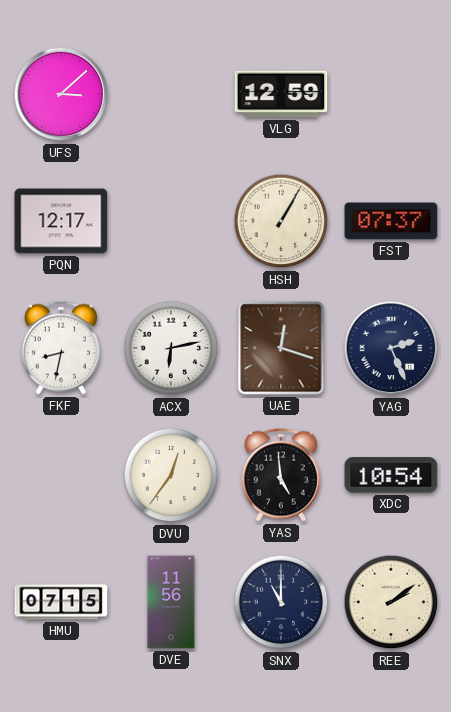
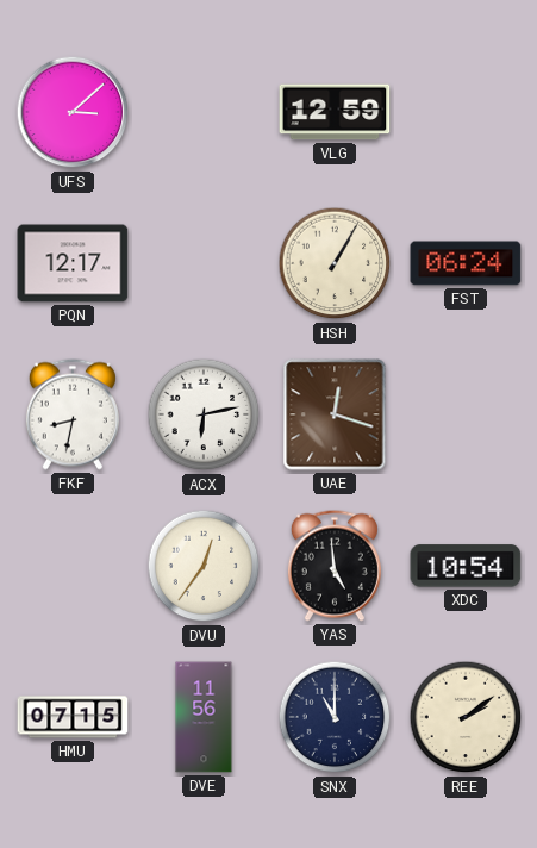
FST: 07:37 -> 06:24
YAG: 2:26 -> none
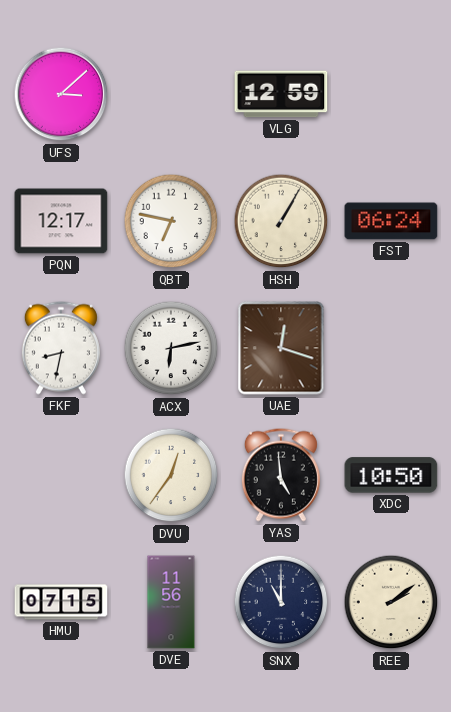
QBT: none -> 6:47
XDC: 10:54 -> 10:50
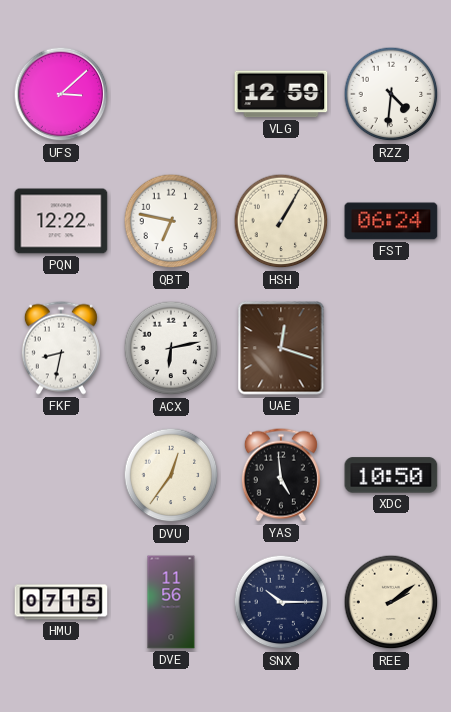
RZZ: none -> 4:31
PQN: 12:17 -> 12:22
SNX: 11:00 -> 10:15
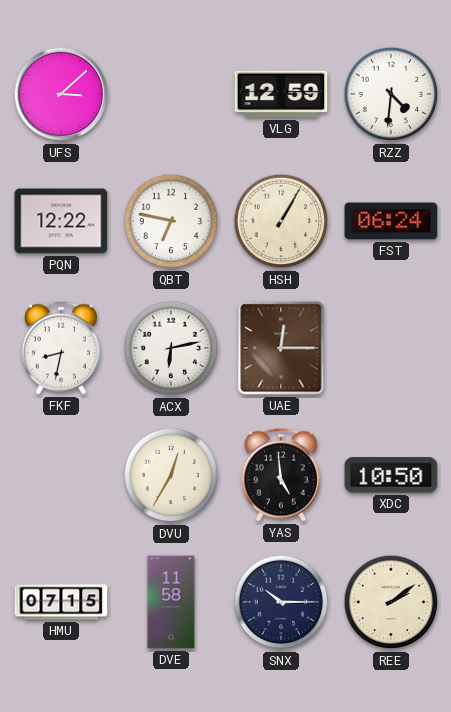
UAE: 12:18 -> 12:15
DVU: 12:36 -> 12:35
DVE: 11:56 -> 11:58
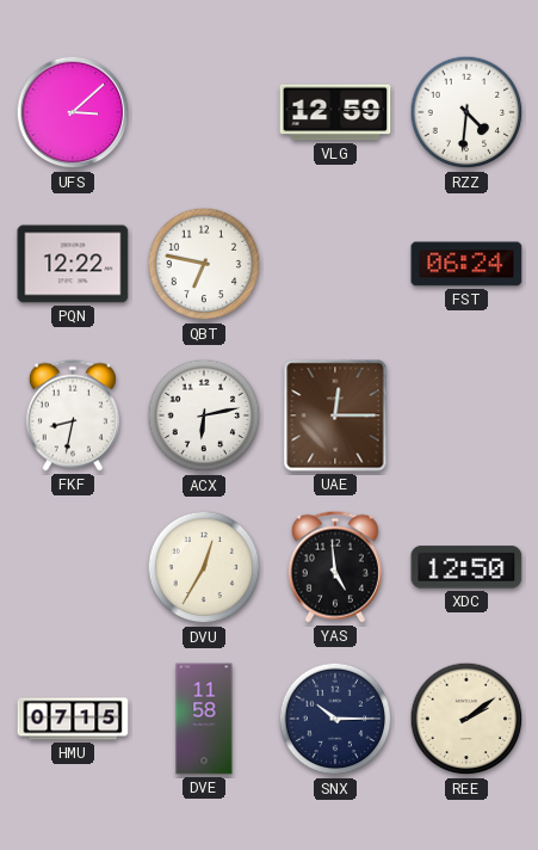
HSH: 1:05 -> none
XDC: 10:50 -> 12:50
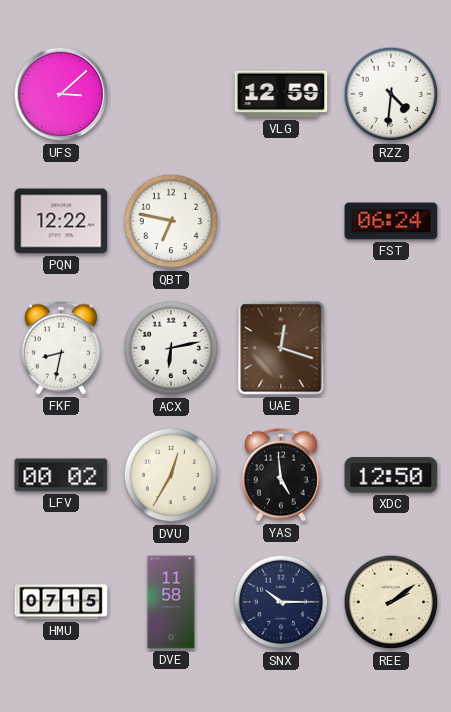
UAE: 12:15 -> 12:18
LFV: none -> 00:02
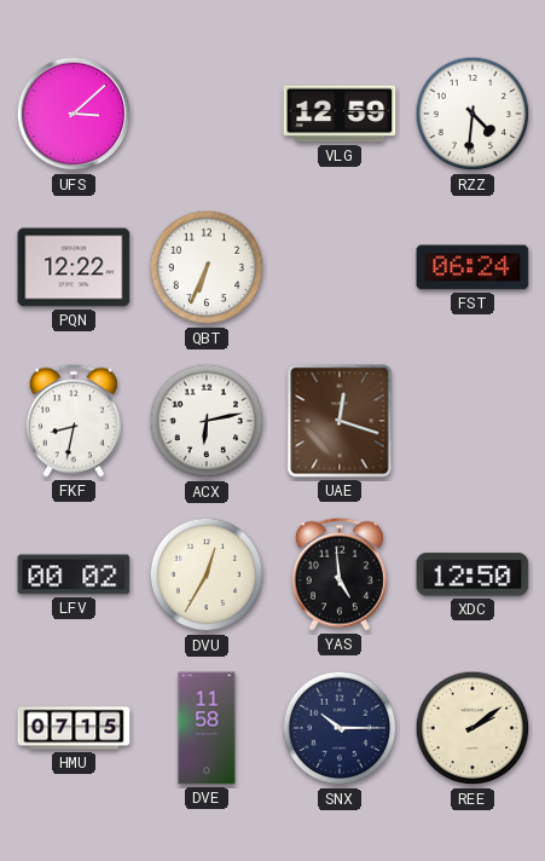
QBT: 6:47 -> 6:34
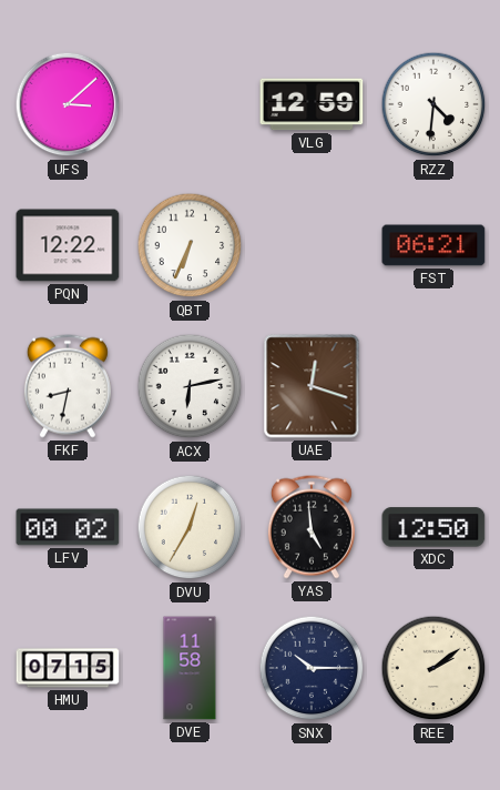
FST: 06:24 -> 06:21
